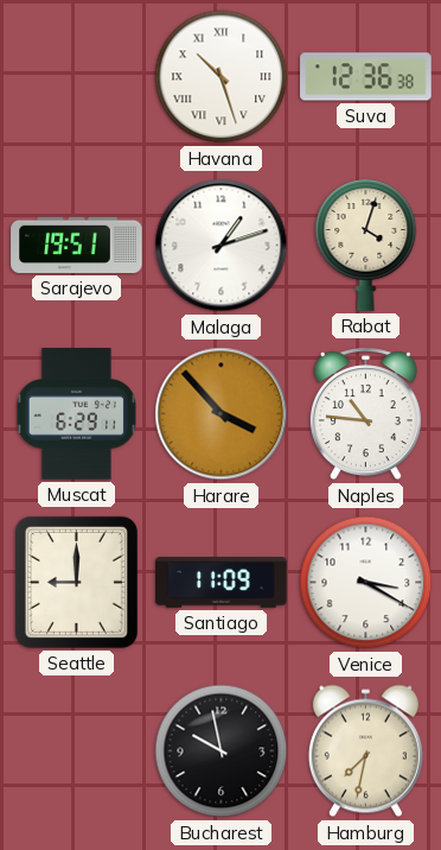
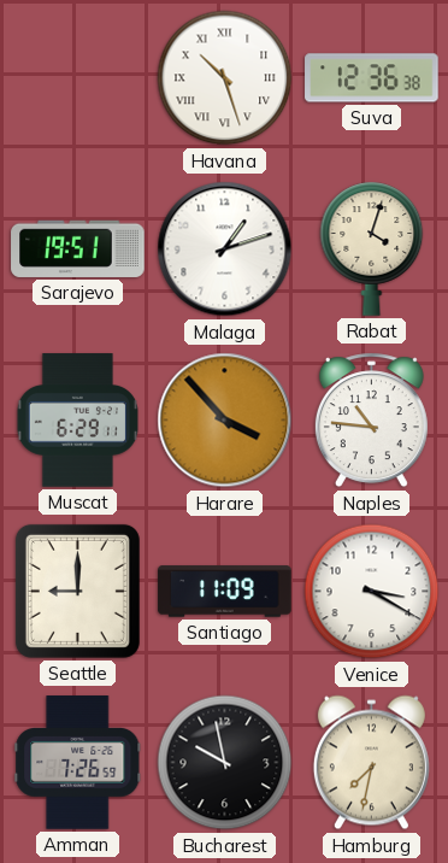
Amman: none -> 7:26
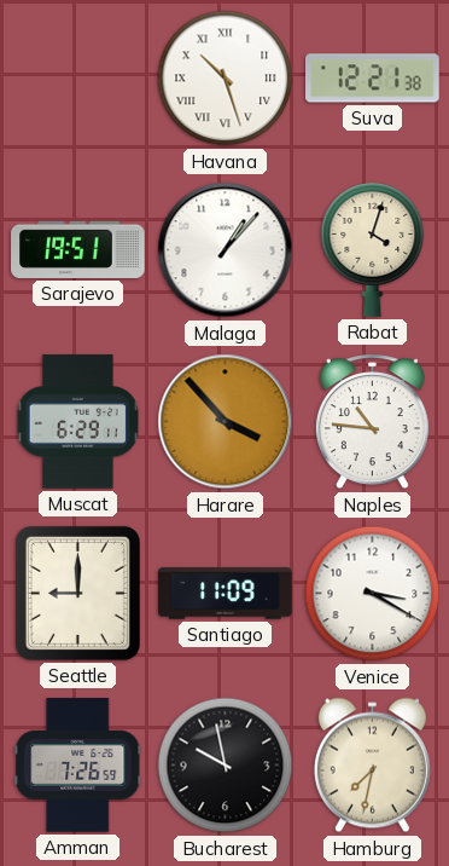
Suva: 12:36 -> 12:21
Malaga: 1:12 -> 1:07
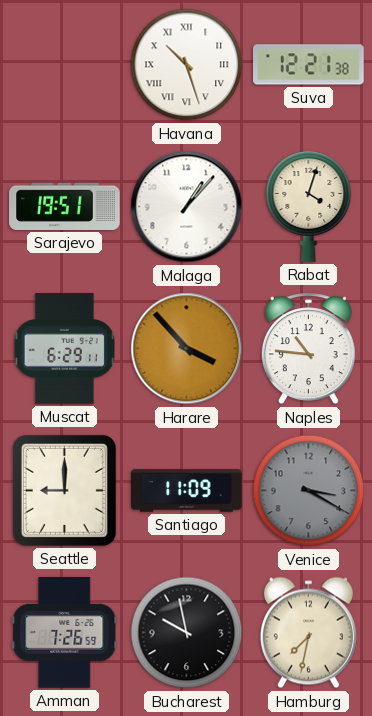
Venice dial: white -> grey
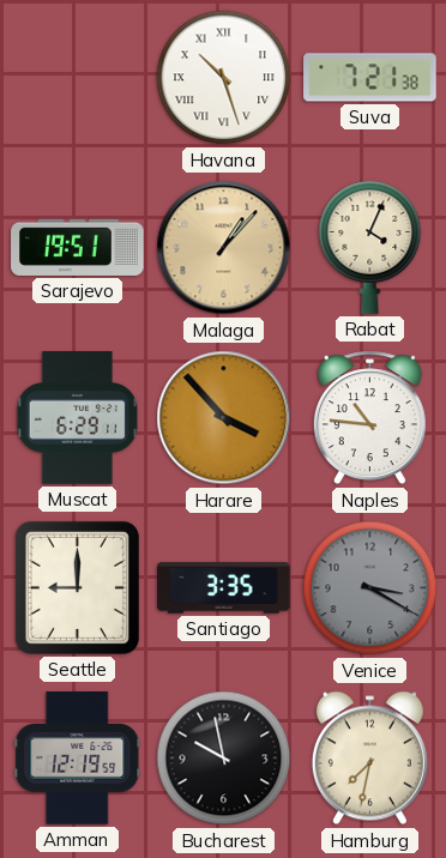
Suva: 12:21 -> 7:21
Malaga dial: white -> champagne
Rabat: 4:03 -> 4:04
Santiago: 11:09 -> 3:35
Amman: 7:26 -> 12:19
